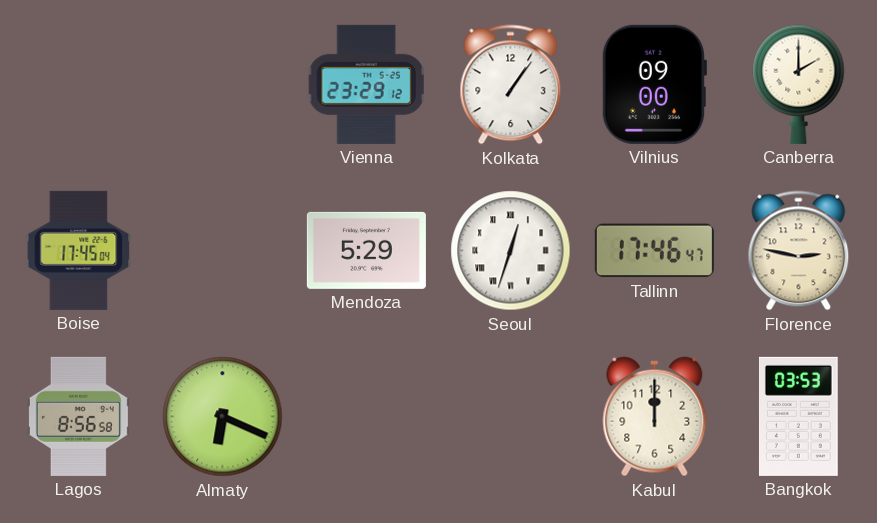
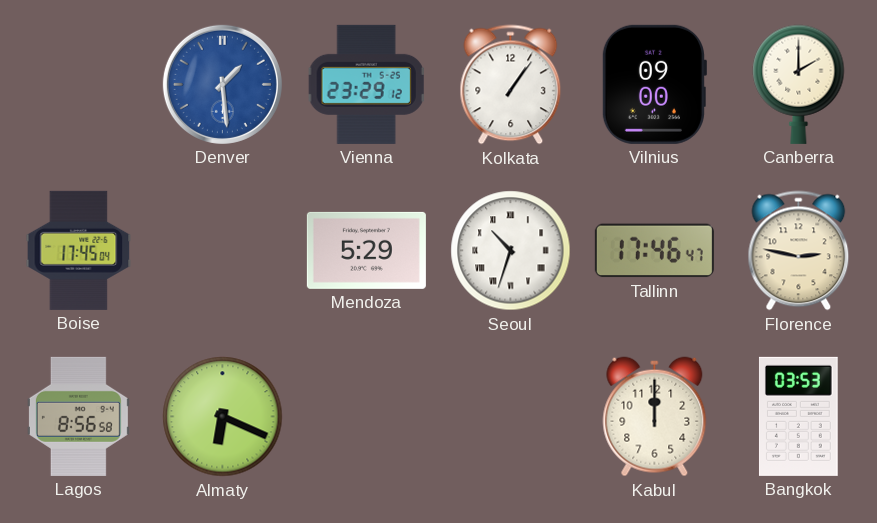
Denver: none -> 1:29
Seoul: 12:33 -> 10:33
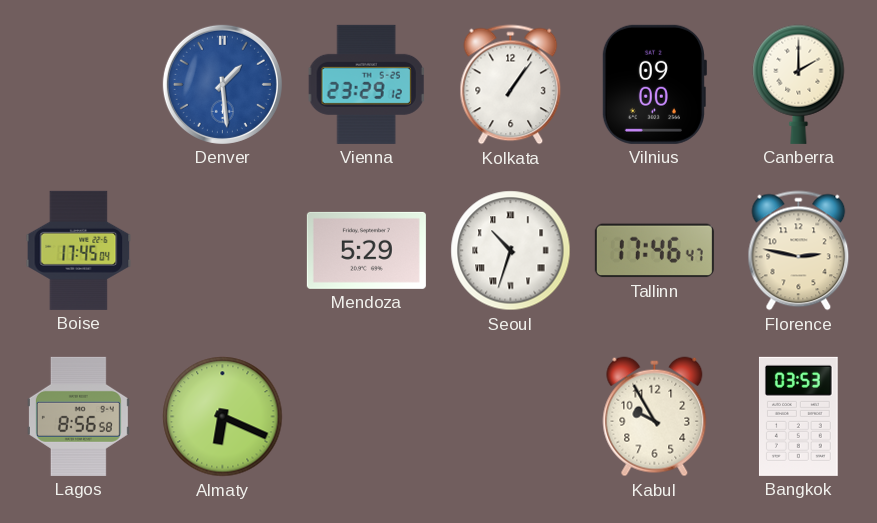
Kabul: 12:00 -> 9:55
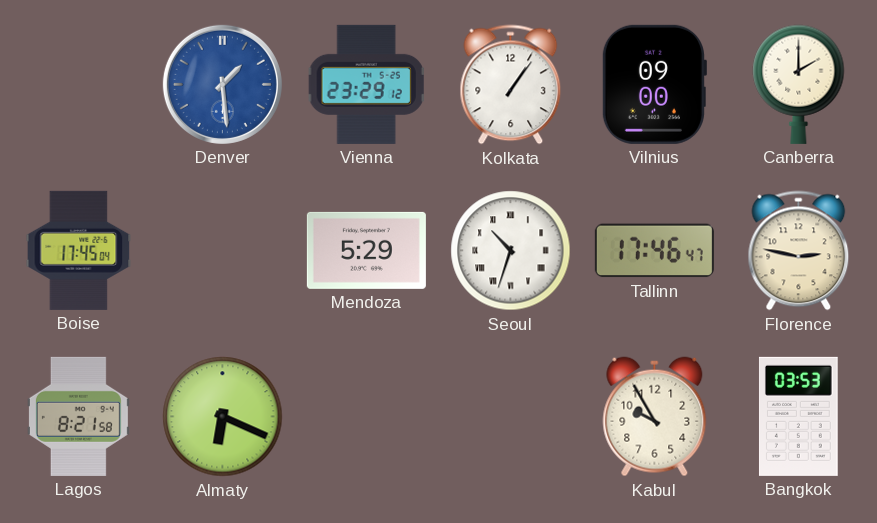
Lagos: 8:56 -> 8:21
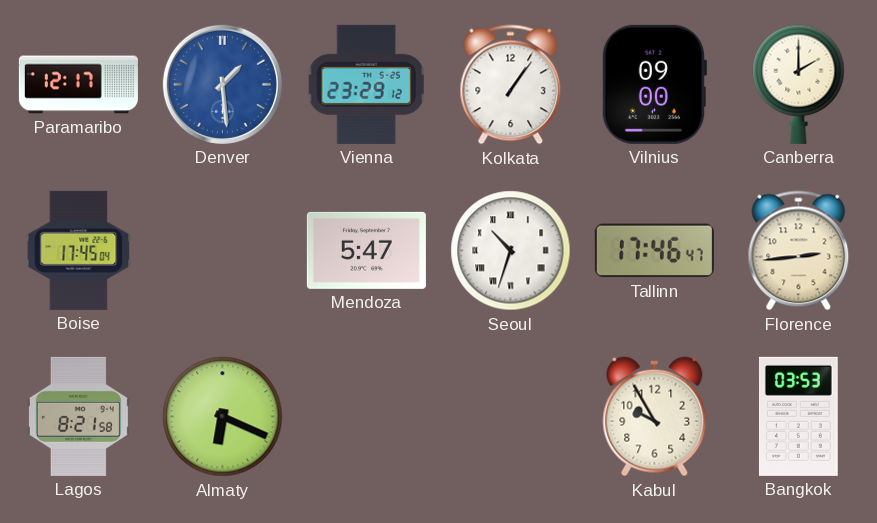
Paramaribo: none -> 12:17
Mendoza: 5:29 -> 5:47
Florence: 2:47 -> 2:44
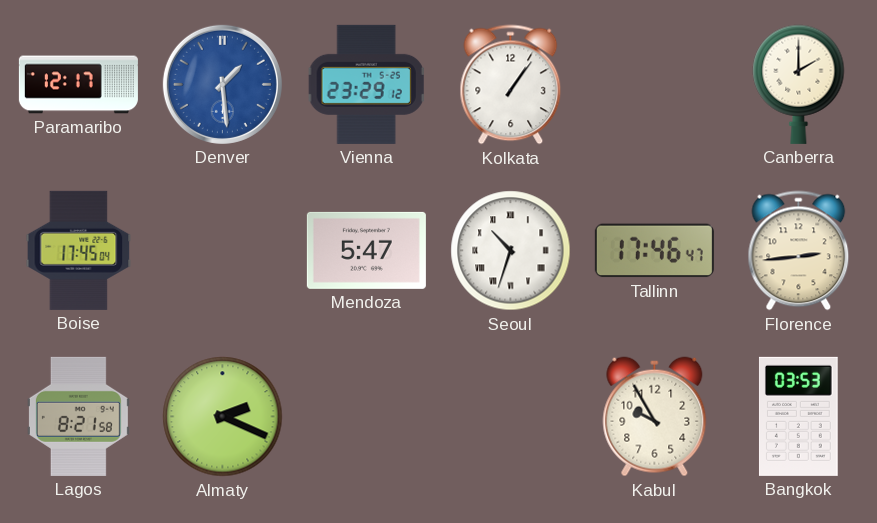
Vilnius: 09:00 -> none
Almaty: 6:19 -> 2:19
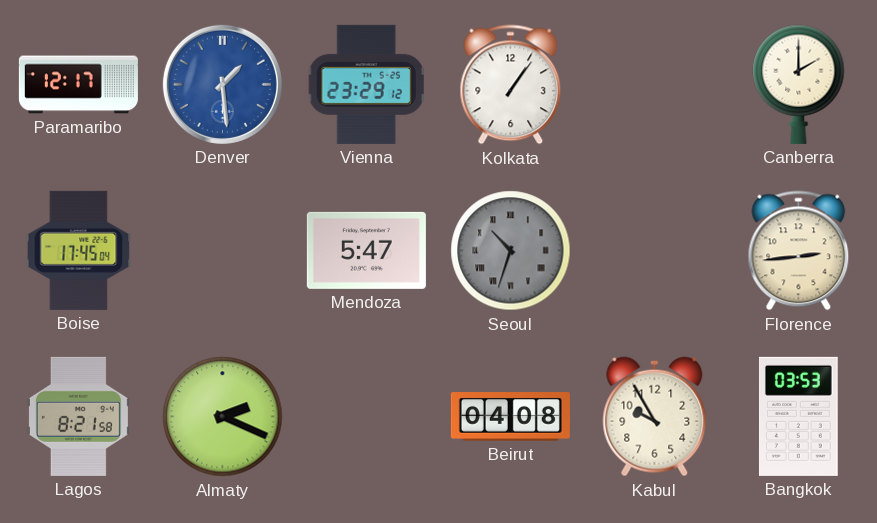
Seoul dial: white -> grey
Tallinn: 17:46 -> none
Beirut: none -> 04:08
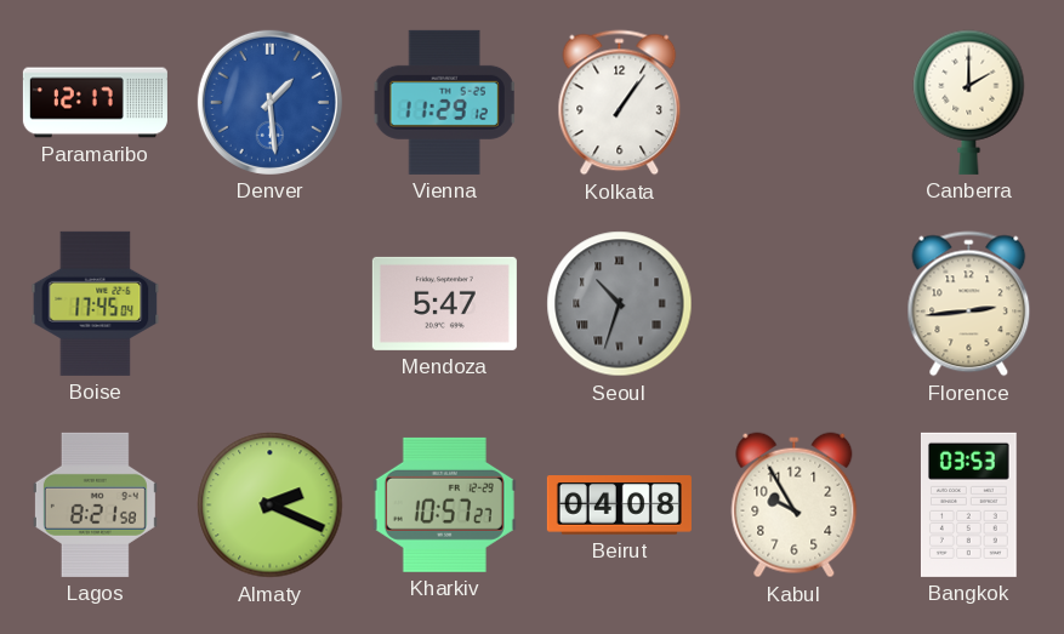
Vienna: 23:29 -> 11:29
Kharkiv: none -> 10:57
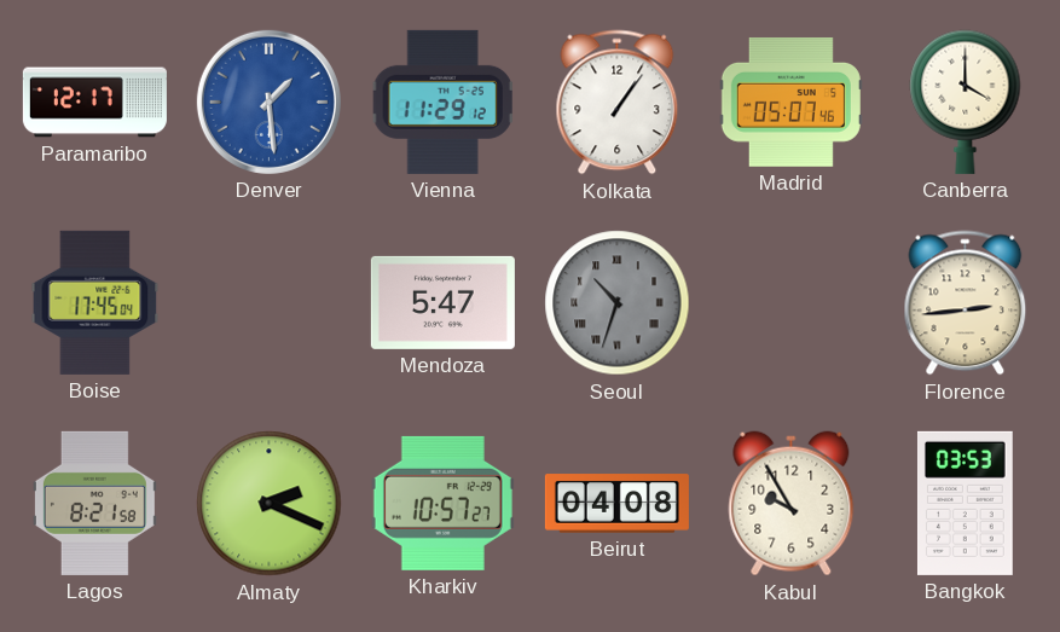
Madrid: none -> 05:07
Canberra: 2:00 -> 4:00
